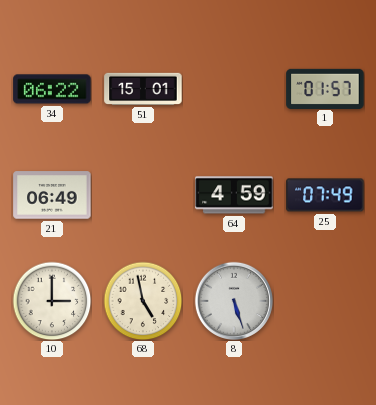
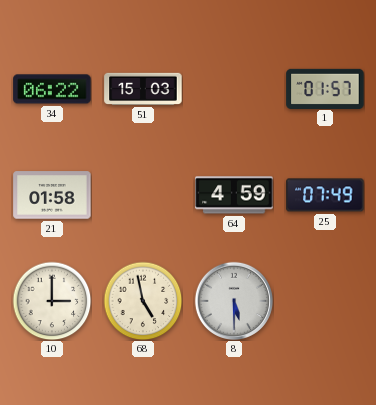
51: 15:01 -> 15:03
21: 06:49 -> 01:58
8: 5:27 -> 5:30
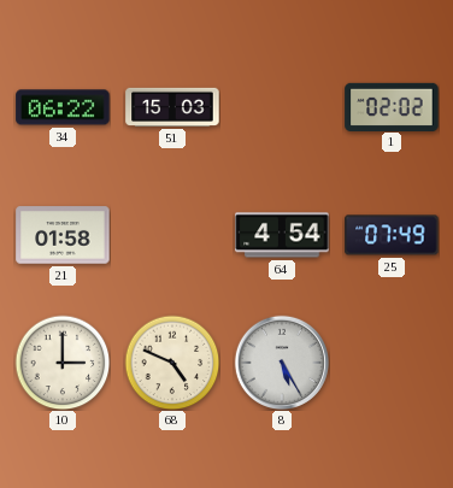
1: 01:57 -> 02:02
64: 4:59 -> 4:54
68: 4:58 -> 4:49
8: 5:30 -> 5:25
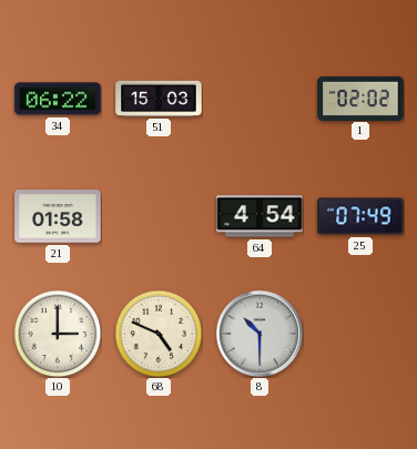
8: 5:25 -> 10:30
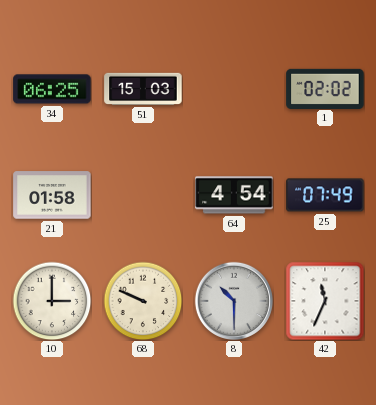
34: 06:22 -> 06:25
68: 4:49 -> 9:49
42: none -> 11:34
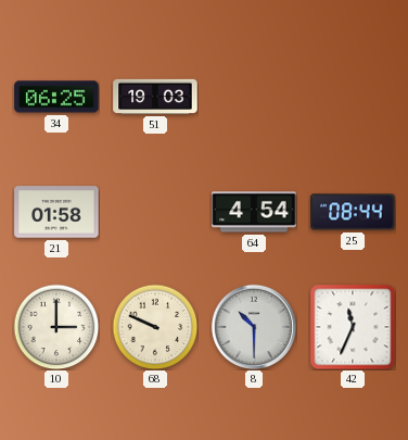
51: 15:03 -> 19:03
1: 02:02 -> none
25: 07:49 -> 08:44
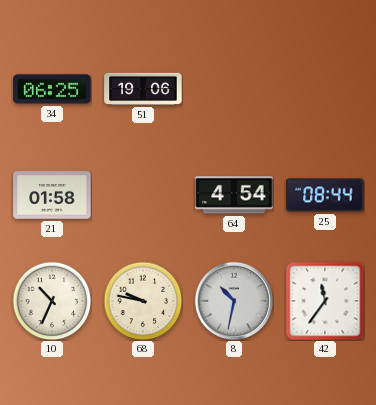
51: 19:03 -> 19:06
10: 3:00 -> 10:34
68: 9:49 -> 9:47
8: 10:30 -> 10:32
42: 11:34 -> 11:36
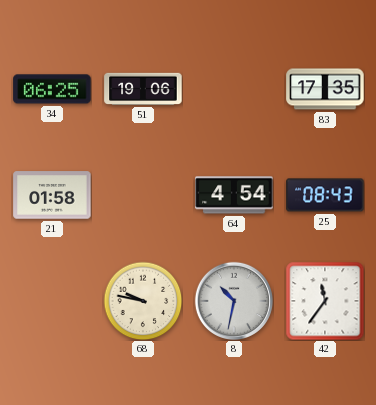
83: none -> 17:35
25: 08:44 -> 08:43
10: 10:34 -> none
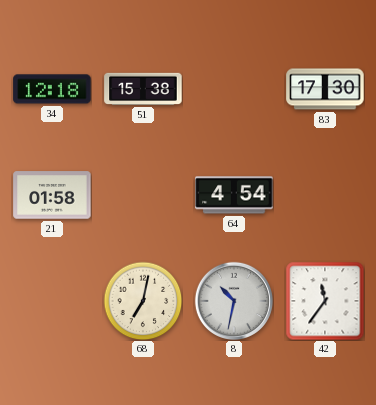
34: 06:25 -> 12:18
51: 19:06 -> 15:38
83: 17:35 -> 17:30
25: 08:43 -> none
68: 9:47 -> 7:02
